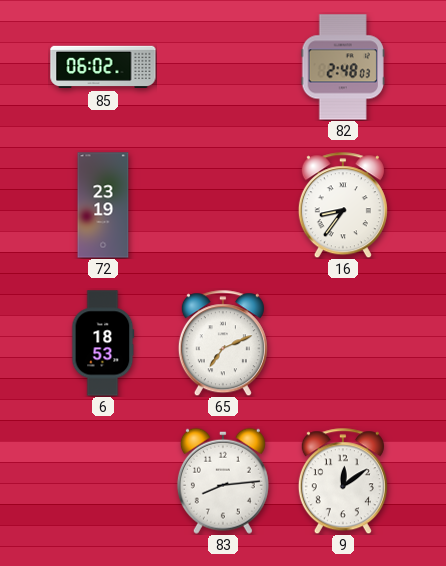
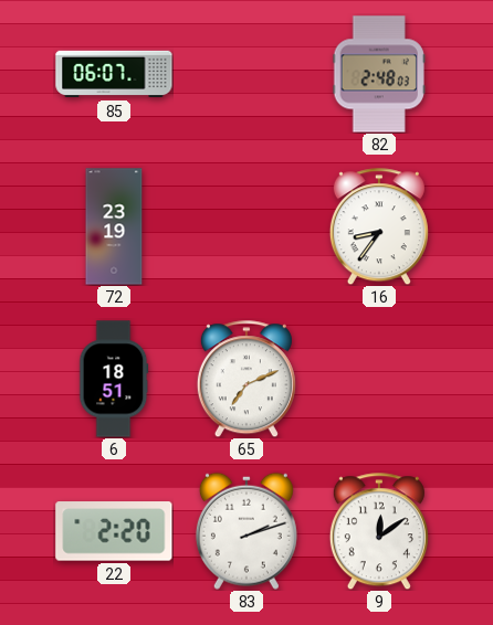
85: 06:02 -> 06:07
6: 18:53 -> 18:51
22: none -> 2:20
83: 8:14 -> 2:12
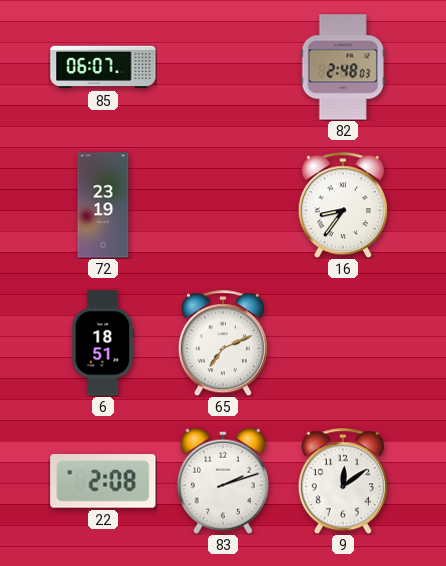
22: 2:20 -> 2:08
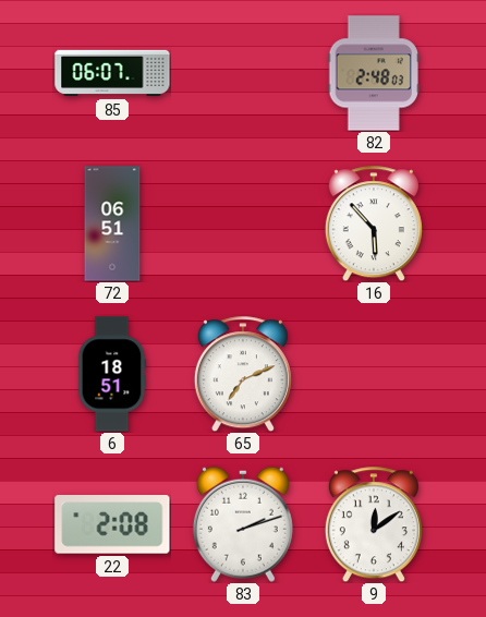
72: 23:19 -> 06:51
16: 8:36 -> 5:53
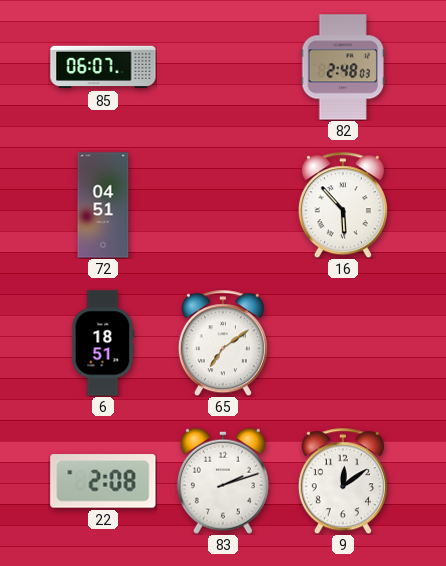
72: 06:51 -> 04:51
65: 7:11 -> 7:09
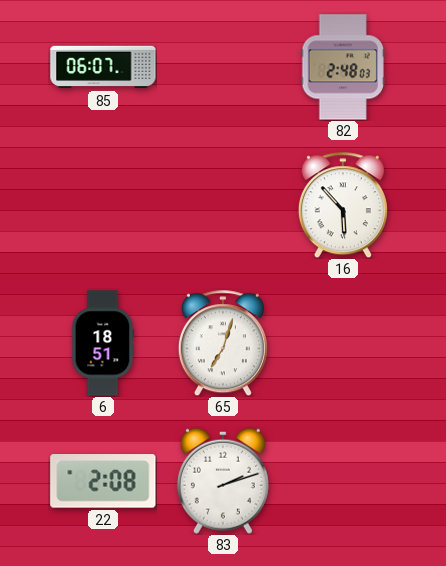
72: 04:51 -> none
65: 7:09 -> 7:03
9: 12:09 -> none
